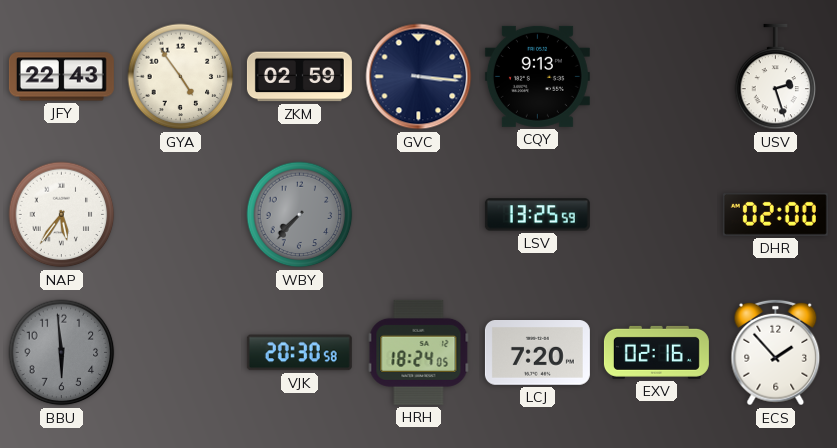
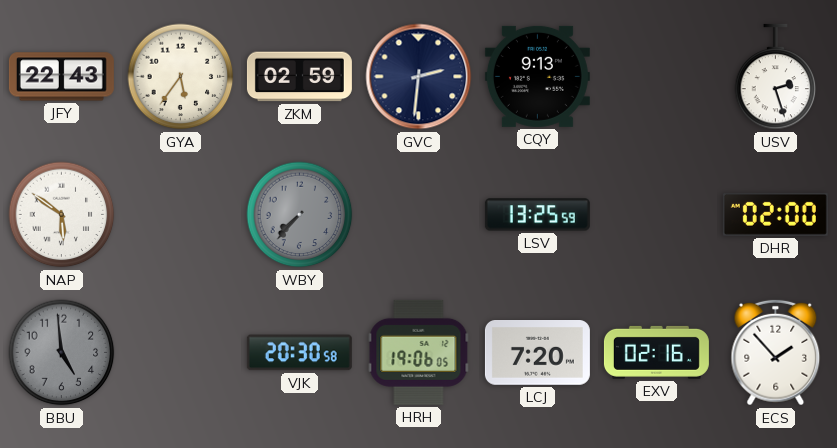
GYA: 4:54 -> 5:36
GVC: 3:16 -> 2:31
NAP: 5:36 -> 5:51
BBU: 5:59 -> 4:59
HRH: 18:24 -> 19:06
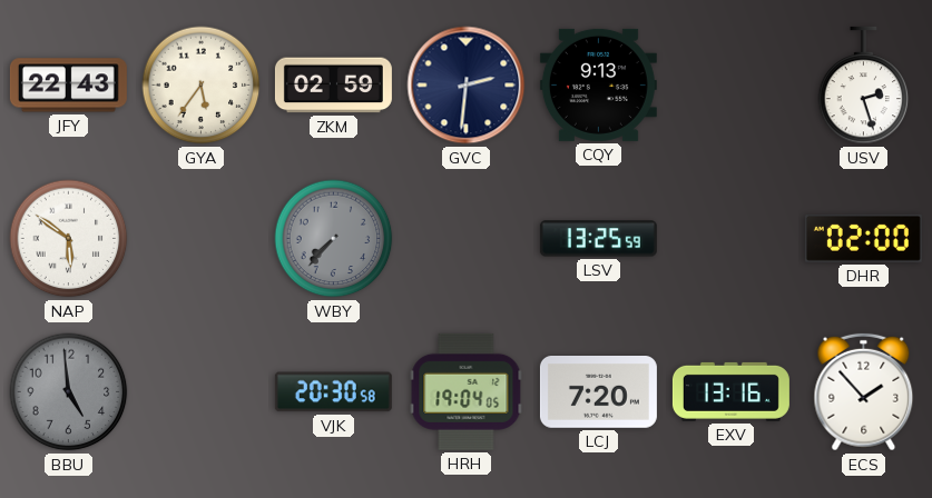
HRH: 19:06 -> 19:04
EXV: 02:16 -> 13:16
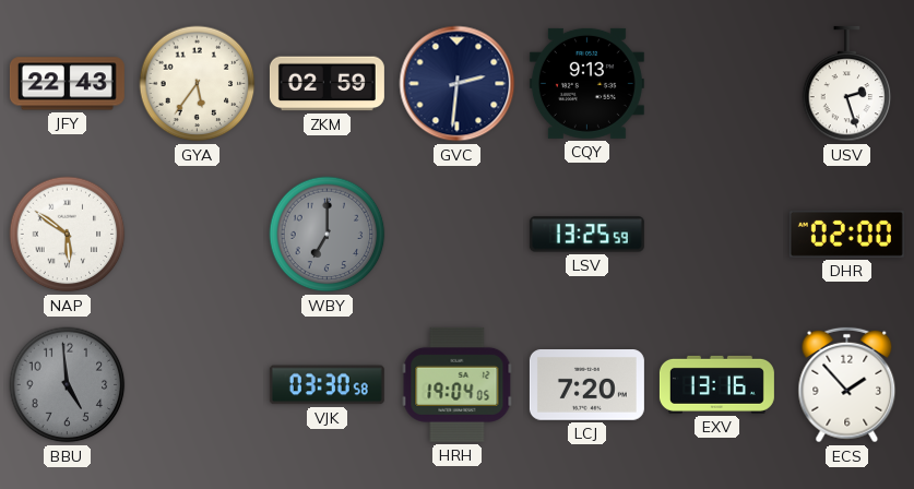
WBY: 7:37 -> 7:00
VJK: 20:30 -> 03:30
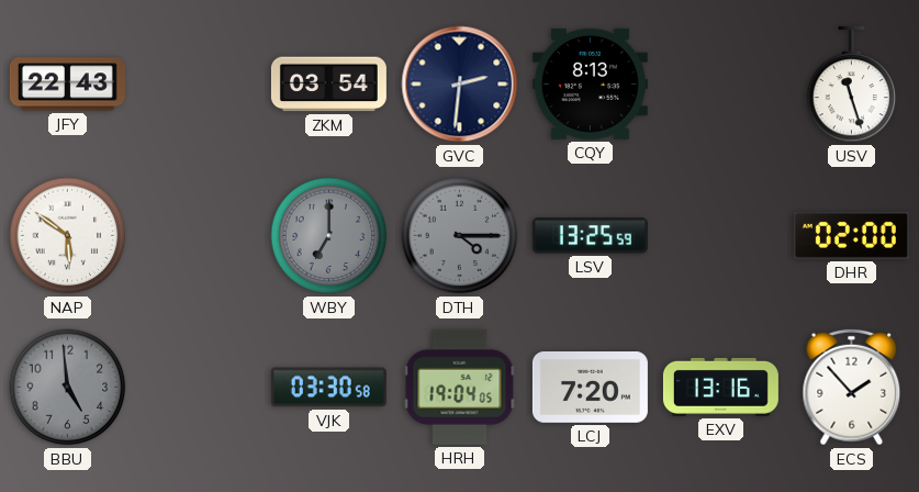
GYA: 5:36 -> none
ZKM: 02:59 -> 03:54
CQY: 9:13 -> 8:13
USV: 2:27 -> 11:27
DTH: none -> 4:15
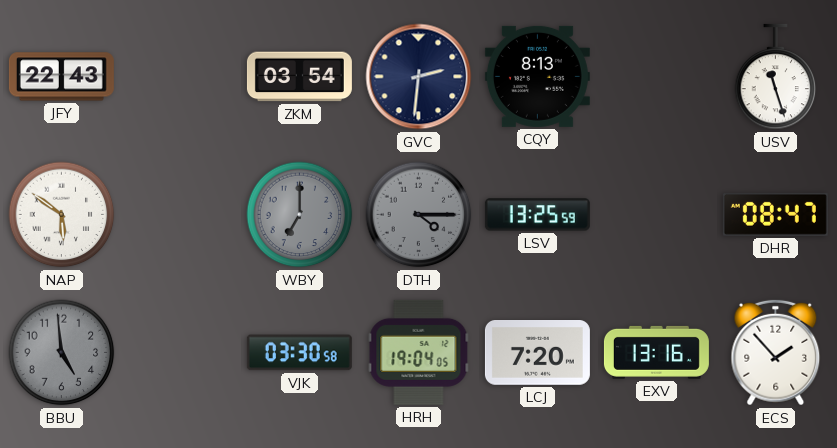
DHR: 02:00 -> 08:47
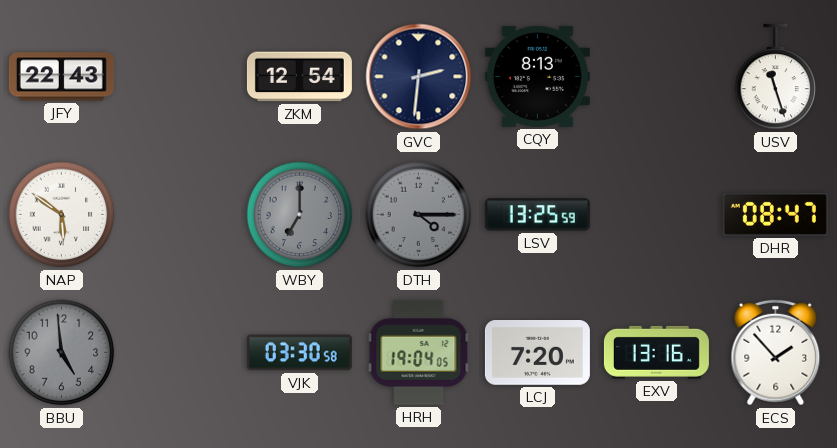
ZKM: 03:54 -> 12:54
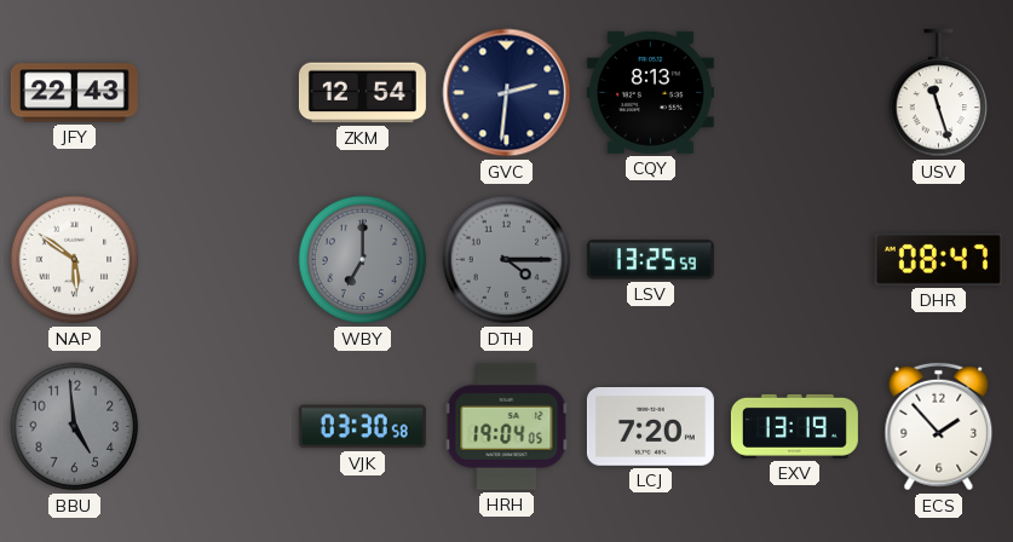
EXV: 13:16 -> 13:19
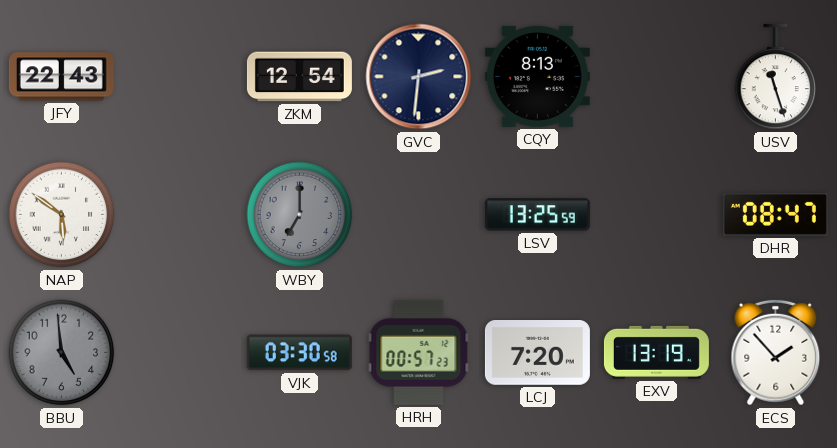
DTH: 4:15 -> none
HRH: 19:04 -> 00:57
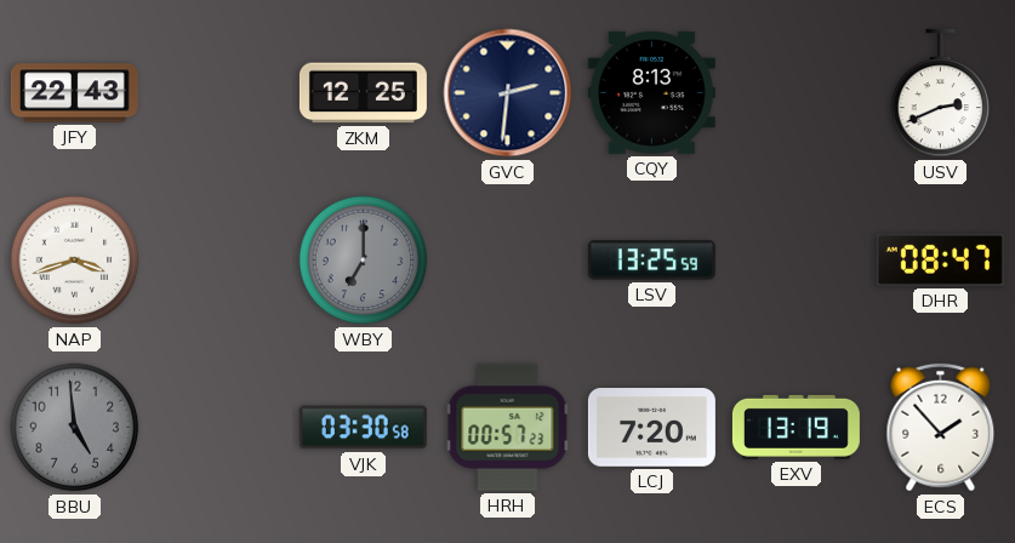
ZKM: 12:54 -> 12:25
USV: 11:27 -> 2:41
NAP: 5:51 -> 3:42
